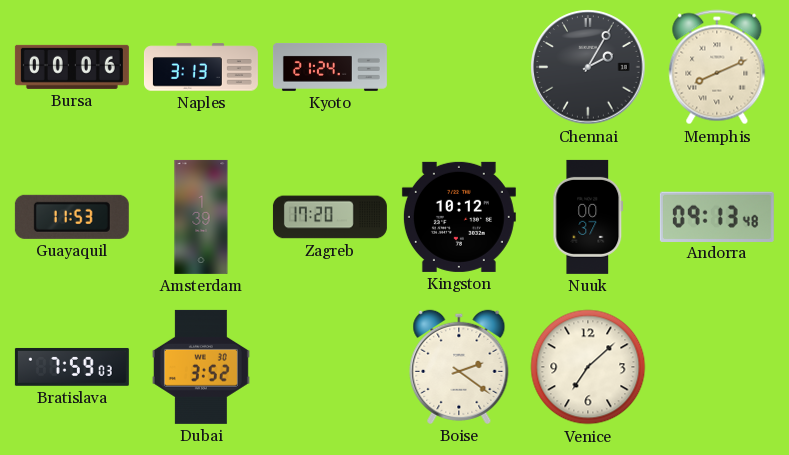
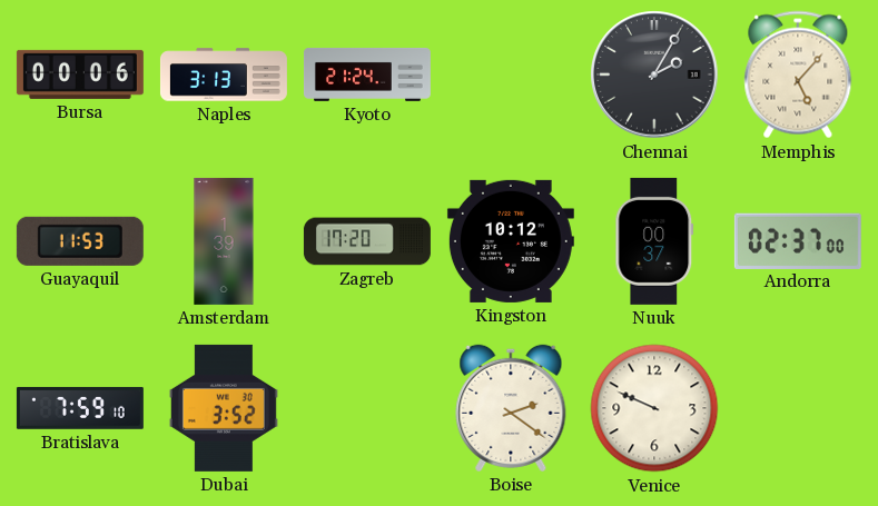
Memphis: 8:11 -> 5:07
Andorra: 09:13 -> 02:37
Bratislava: 7:59:03 -> 7:59:10
Venice: 7:08 -> 9:49
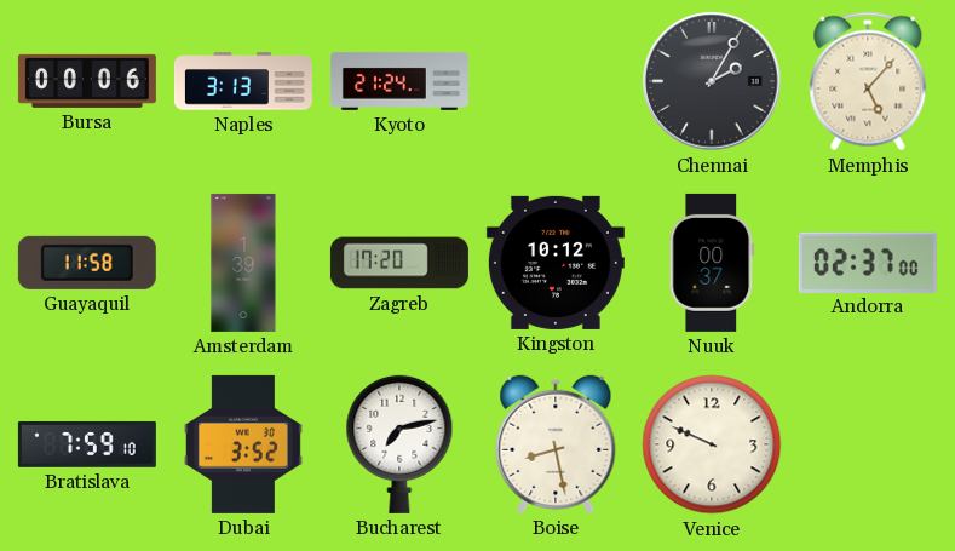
Guayaquil: 11:53 -> 11:58
Bucharest: none -> 7:13
Boise: 2:21 -> 8:28
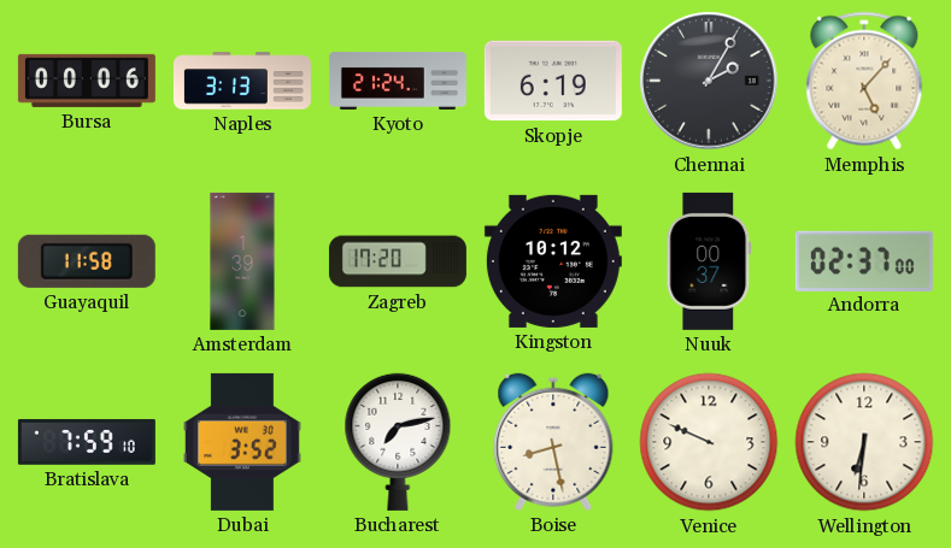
Skopje: none -> 6:19
Wellington: none -> 6:31
